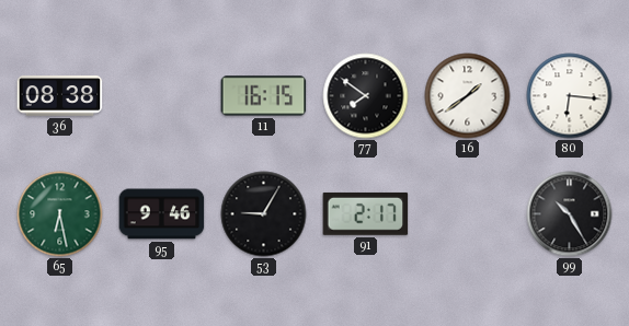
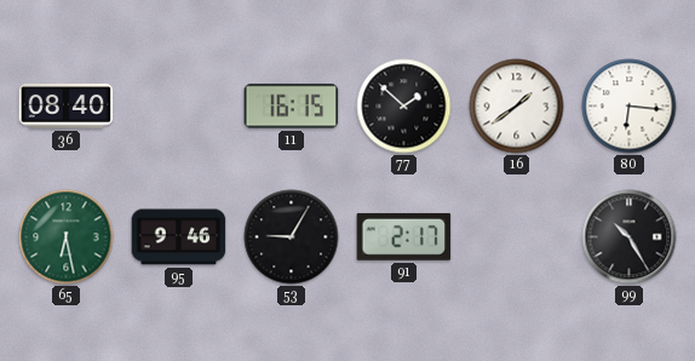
36: 08:38 -> 08:40
77: 7:51 -> 1:52
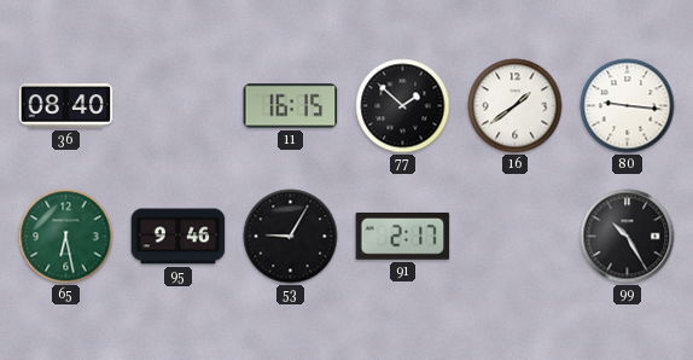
80: 6:16 -> 9:16
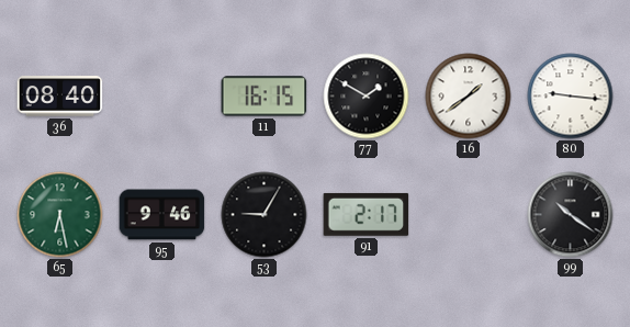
77: 1:52 -> 1:50
99: 10:25 -> 10:21
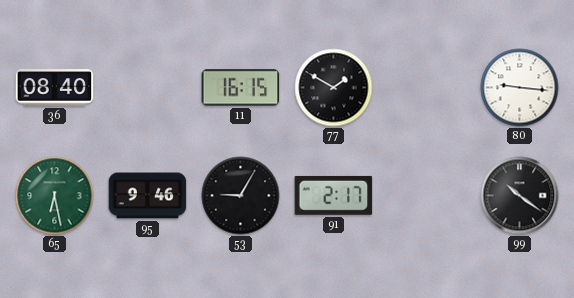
16: 1:39 -> none
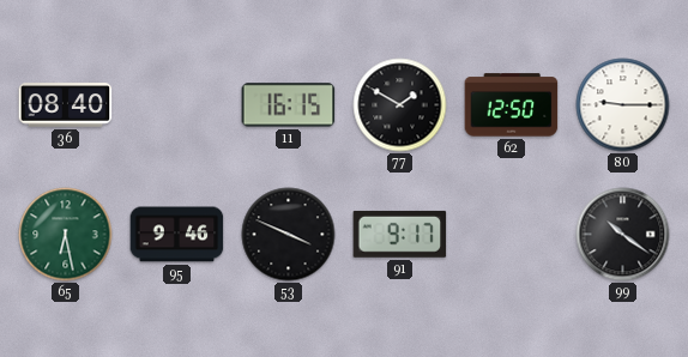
62: none -> 12:50
80: 9:16 -> 9:15
53: 9:05 -> 3:49
91: 2:17 -> 9:17
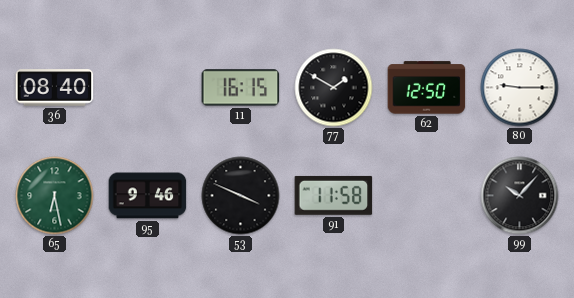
91: 9:17 -> 11:58
99: 10:21 -> 10:07
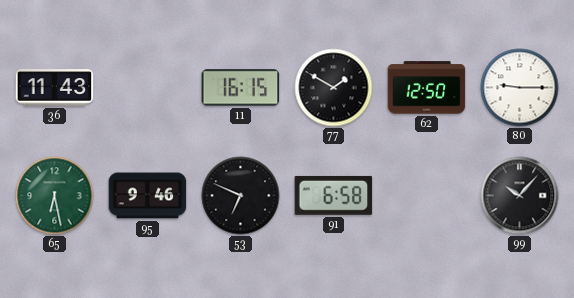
36: 08:40 -> 11:43
53: 3:49 -> 6:49
91: 11:58 -> 6:58
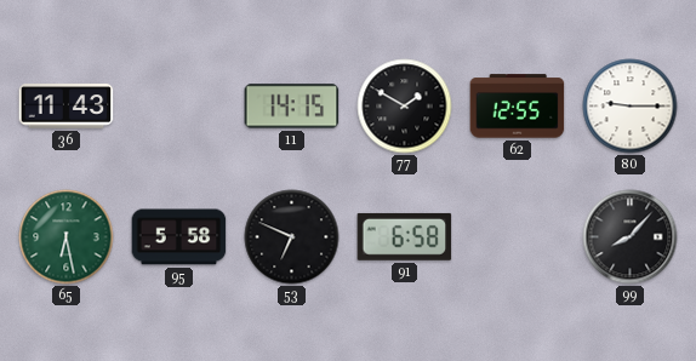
11: 16:15 -> 14:15
62: 12:50 -> 12:55
95: 9:46 -> 5:58
99: 10:07 -> 8:07
